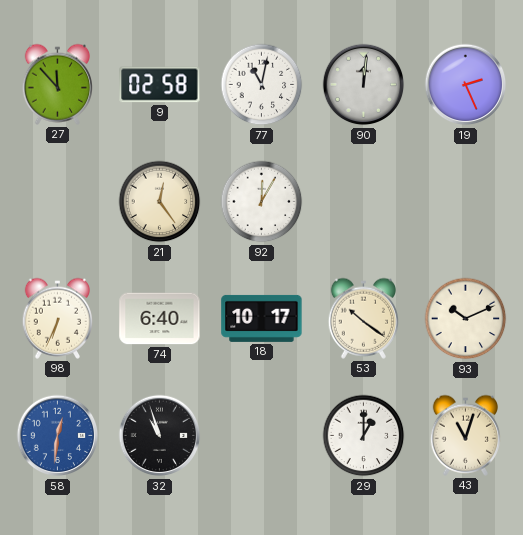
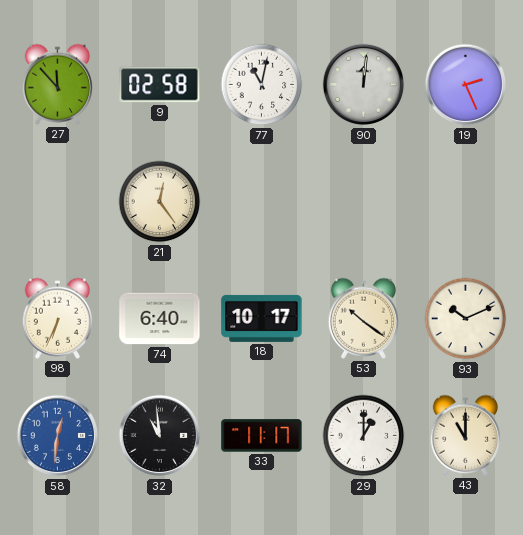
92: 12:05 -> none
32: 10:57 -> 10:59
33: none -> 11:17
43: 11:03 -> 11:00
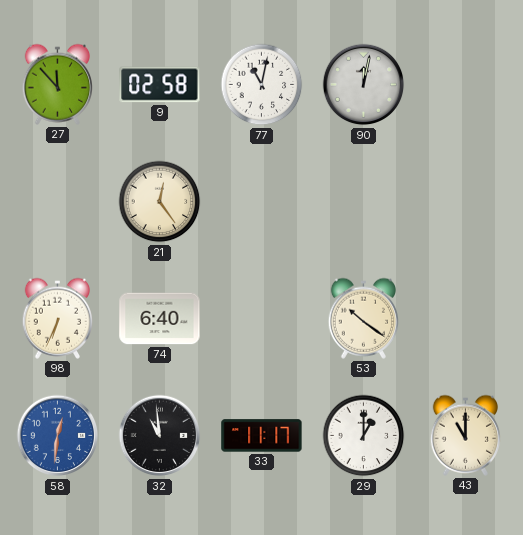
90: 12:01 -> 12:02
19: 2:26 -> none
18: 10:17 -> none
93: 10:11 -> none
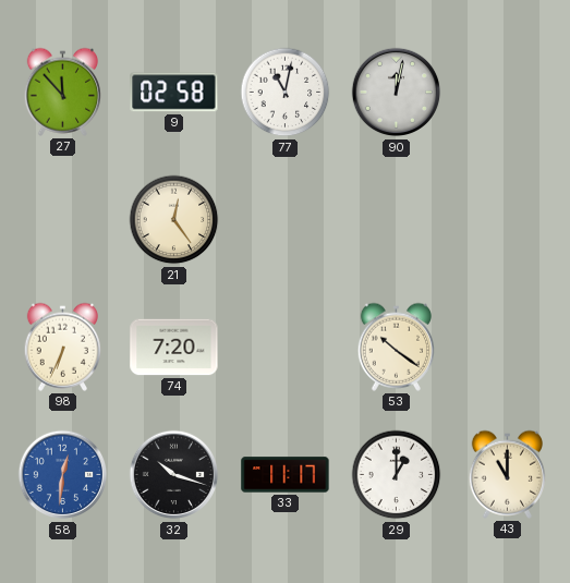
74: 6:40 -> 7:20
32: 10:59 -> 10:18
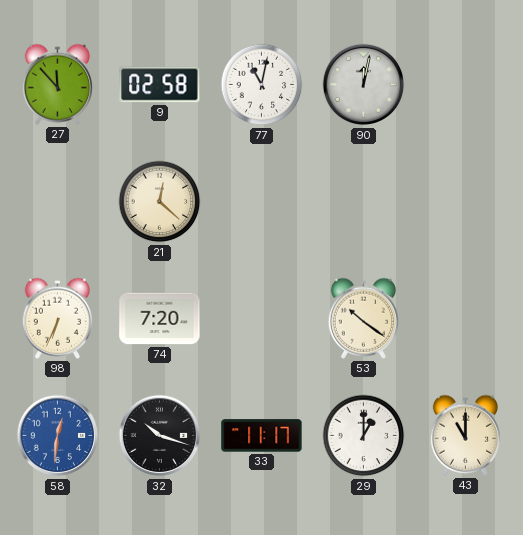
21: 12:24 -> 12:22
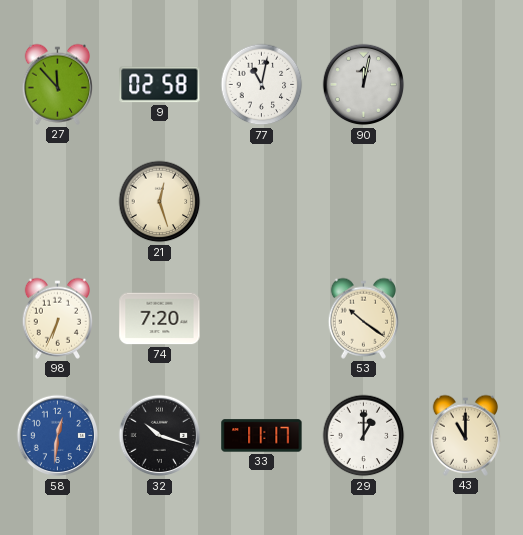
21: 12:22 -> 12:27
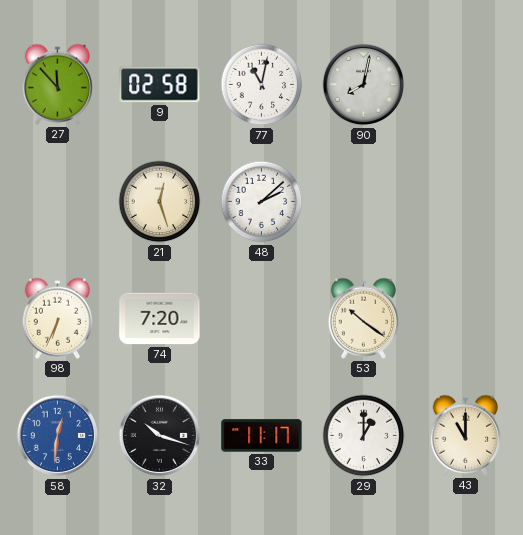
90: 12:02 -> 8:02
48: none -> 2:08
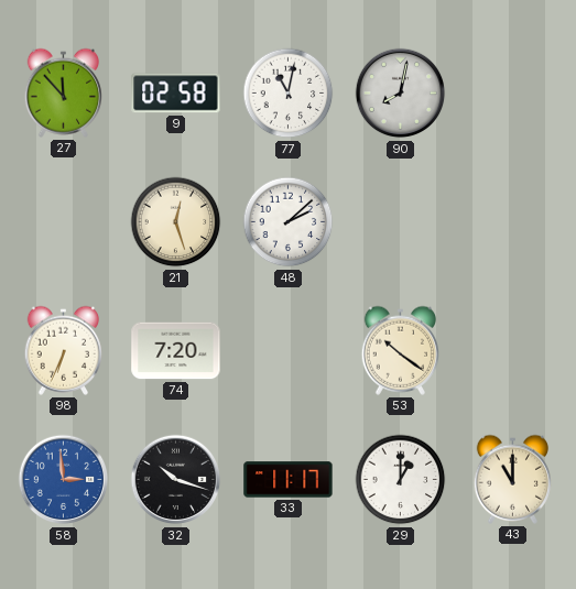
58: 12:31 -> 2:59
